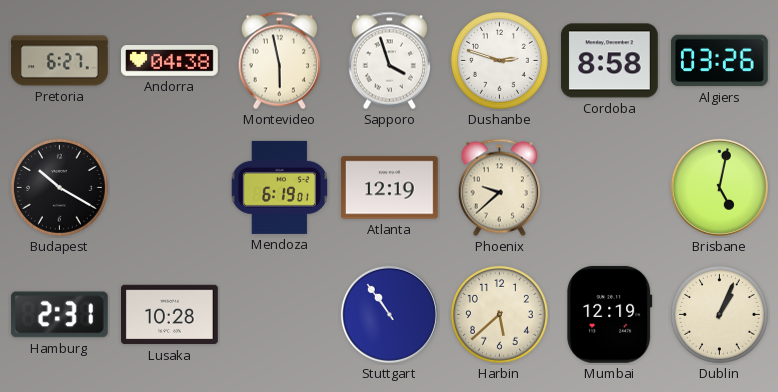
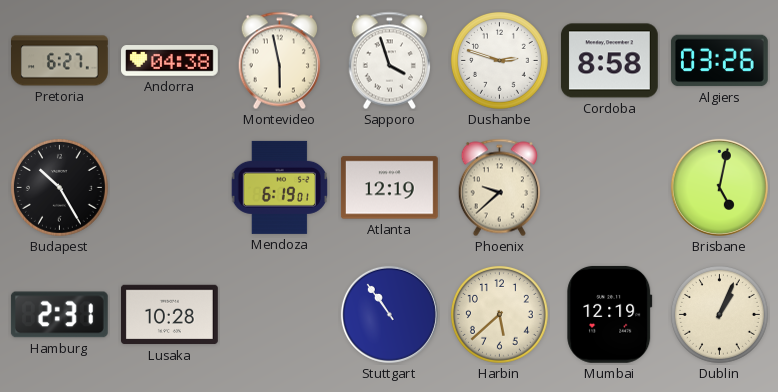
Budapest: 10:20 -> 10:25
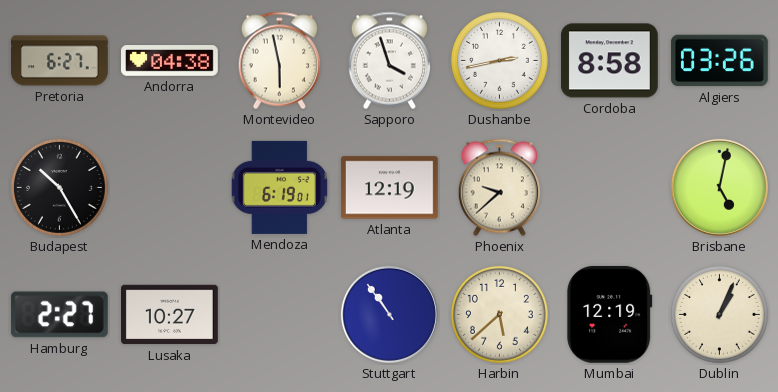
Dushanbe: 2:48 -> 2:43
Hamburg: 2:31 -> 2:27
Lusaka: 10:28 -> 10:27
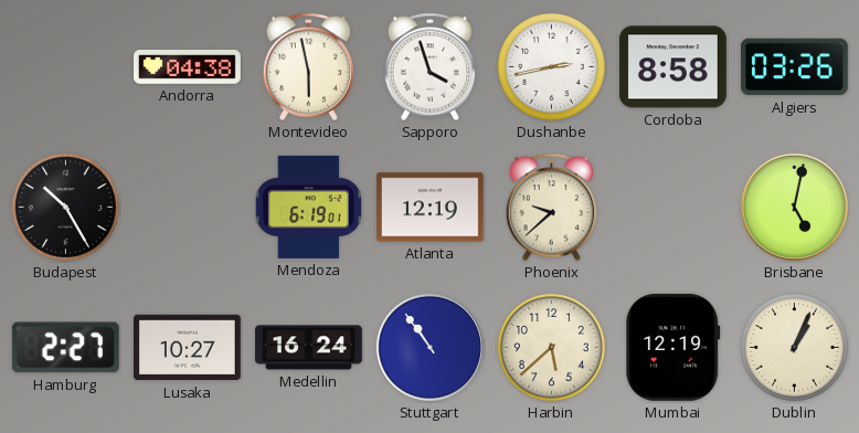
Pretoria: 6:27 -> none
Medellin: none -> 16:24
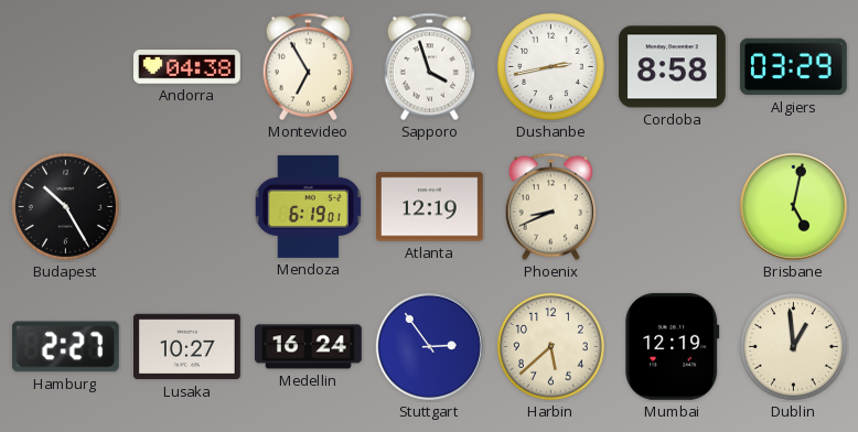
Montevideo: 5:58 -> 6:55
Algiers: 03:26 -> 03:29
Phoenix: 9:38 -> 8:41
Stuttgart: 10:54 -> 2:54
Dublin: 1:04 -> 12:59
